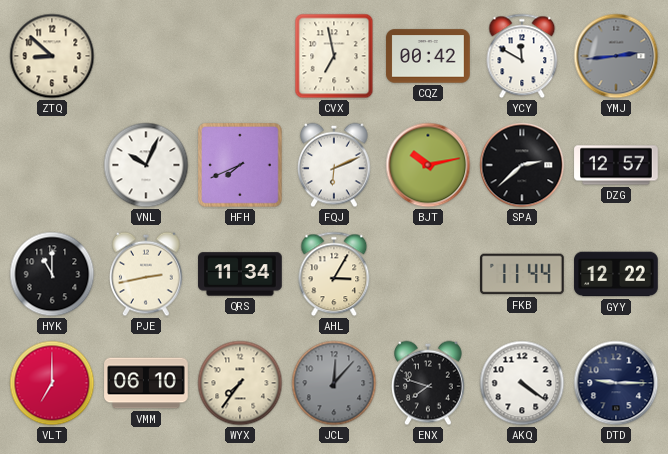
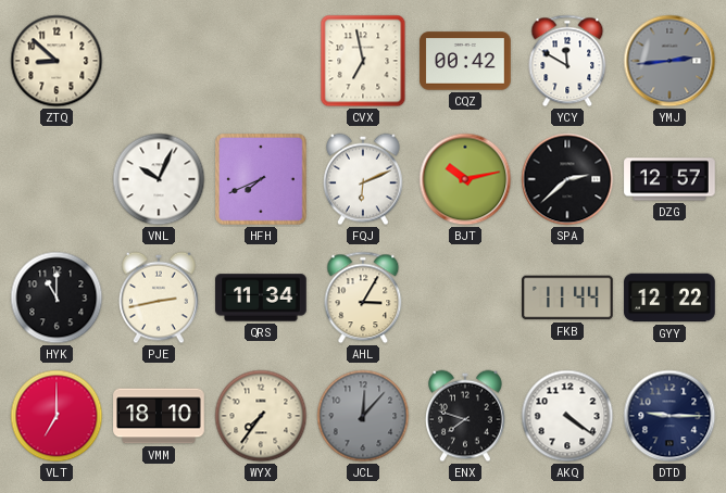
VMM: 06:10 -> 18:10
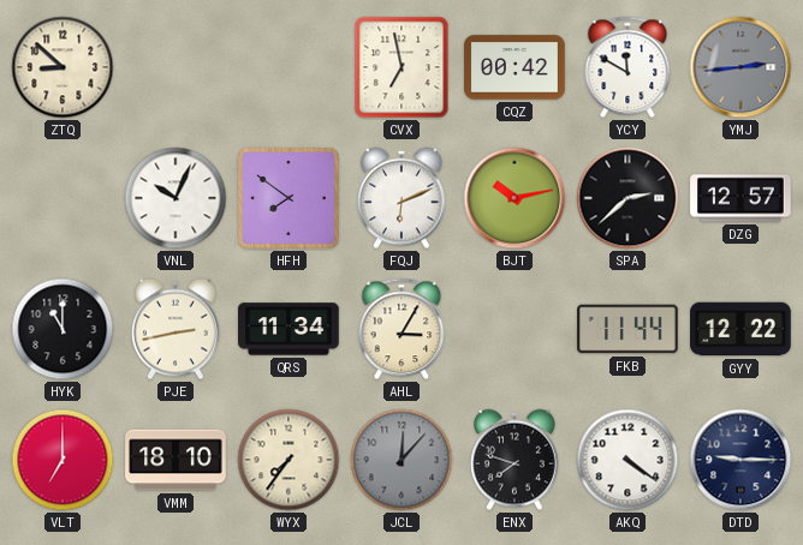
HFH: 7:41 -> 7:51
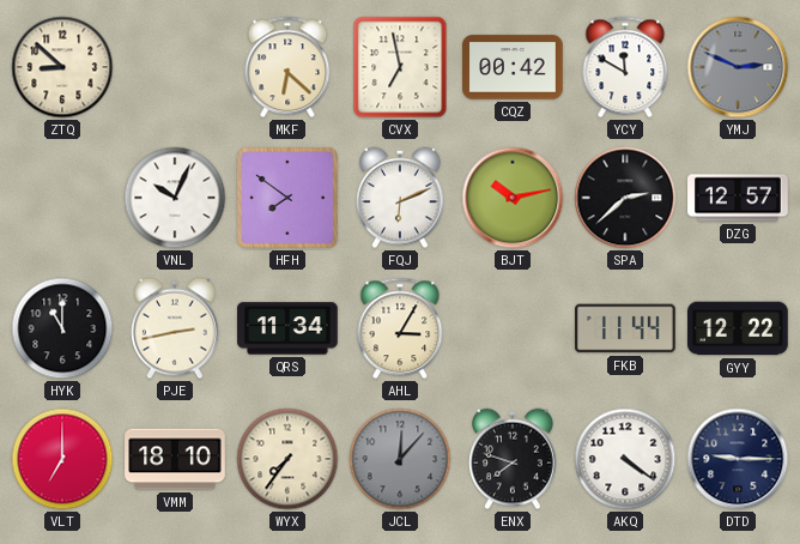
MKF: none -> 6:22
YMJ: 2:44 -> 2:49
